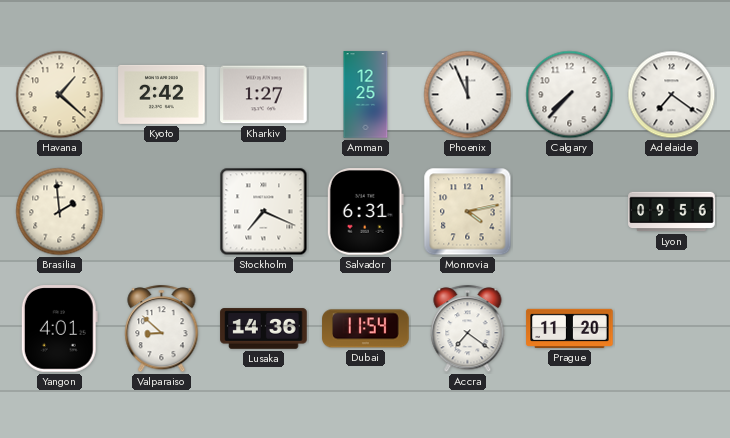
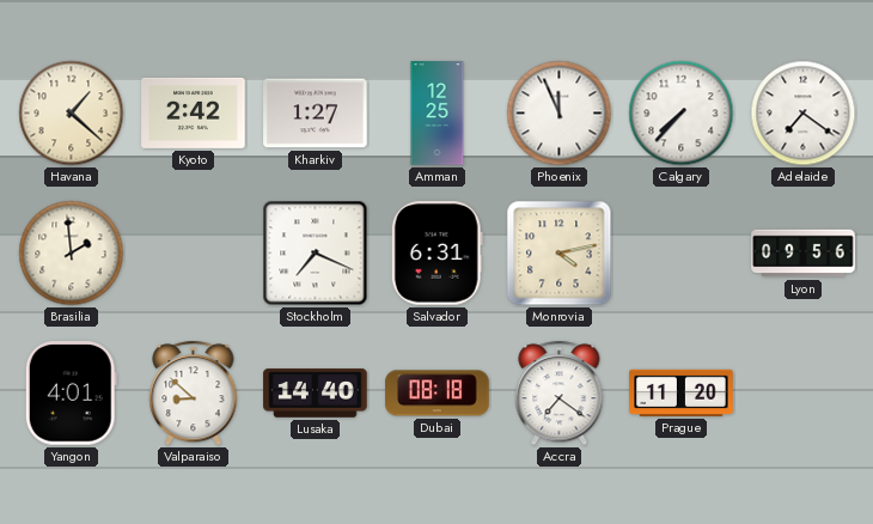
Lusaka: 14:36 -> 14:40
Dubai: 11:54 -> 08:18
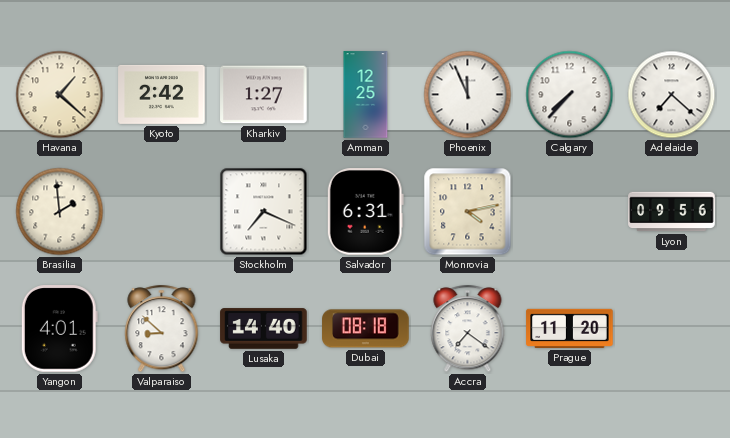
Adelaide: 7:21 -> 7:22
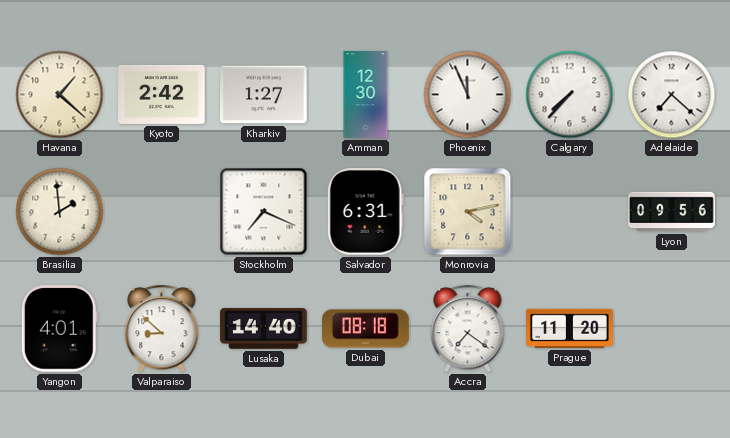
Amman: 12:25 -> 12:30
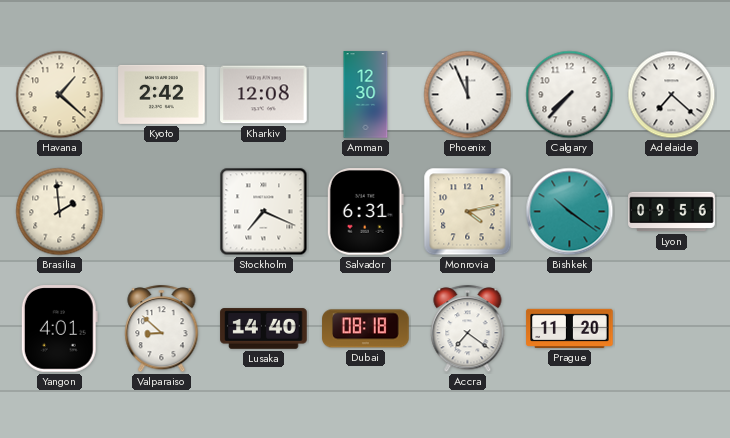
Kharkiv: 1:27 -> 12:08
Bishkek: none -> 10:21
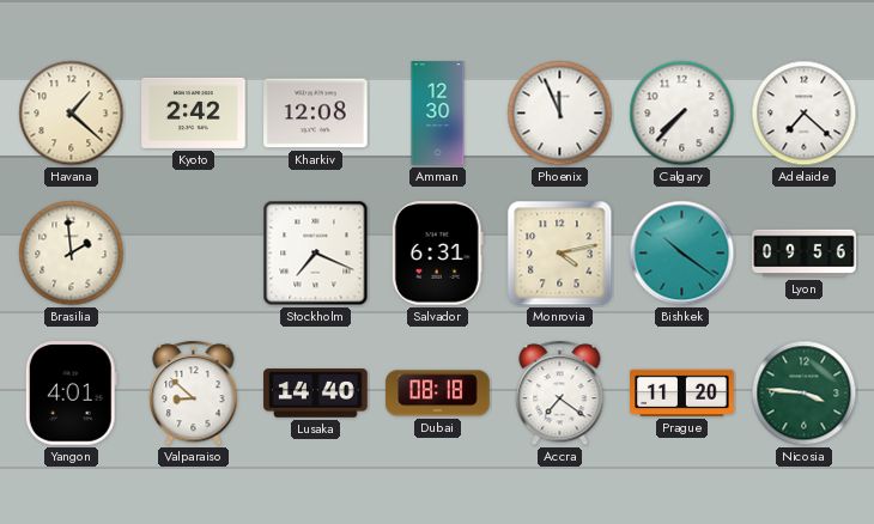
Nicosia: none -> 3:46
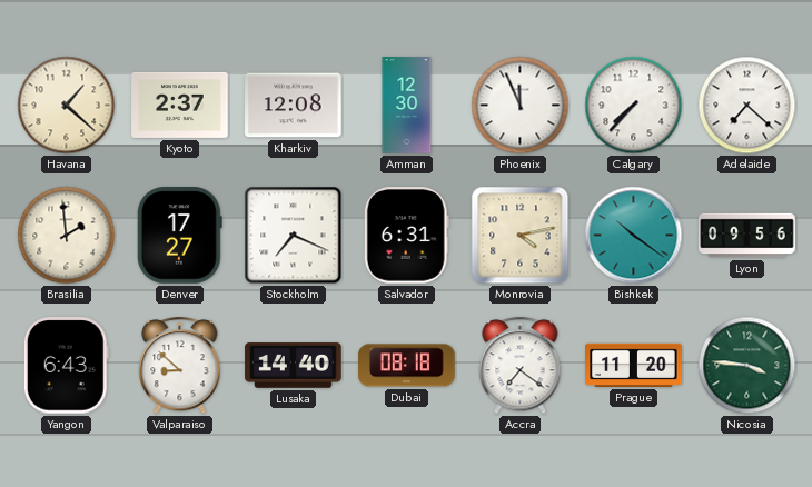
Kyoto: 2:42 -> 2:37
Denver: none -> 17:27
Yangon: 4:01 -> 6:43
